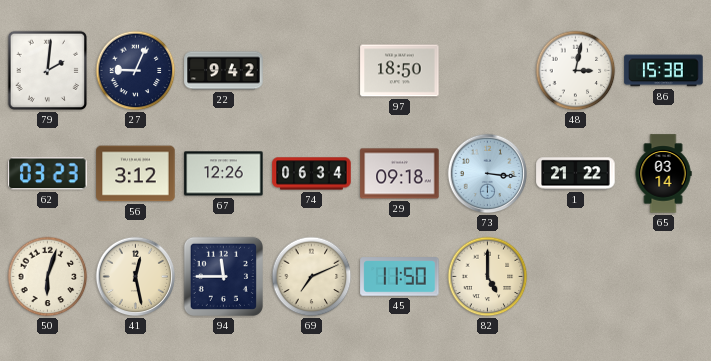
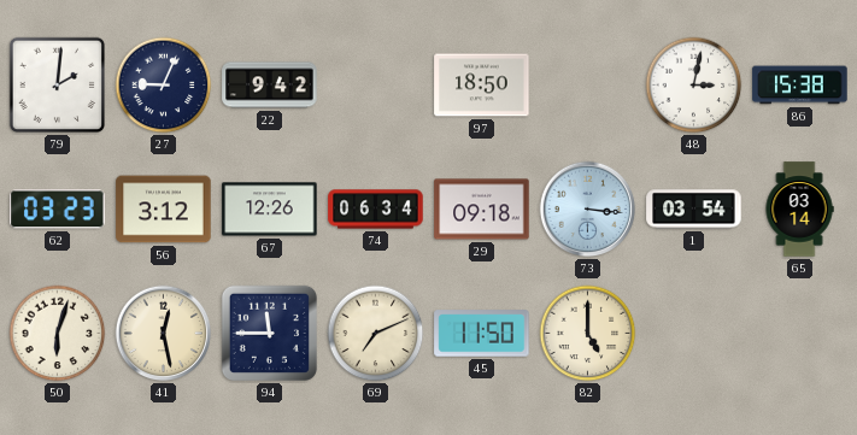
1: 21:22 -> 03:54
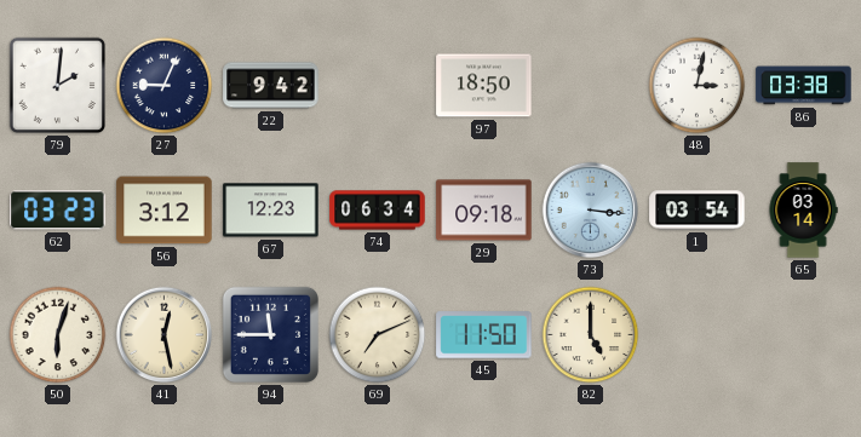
86: 15:38 -> 03:38
67: 12:26 -> 12:23
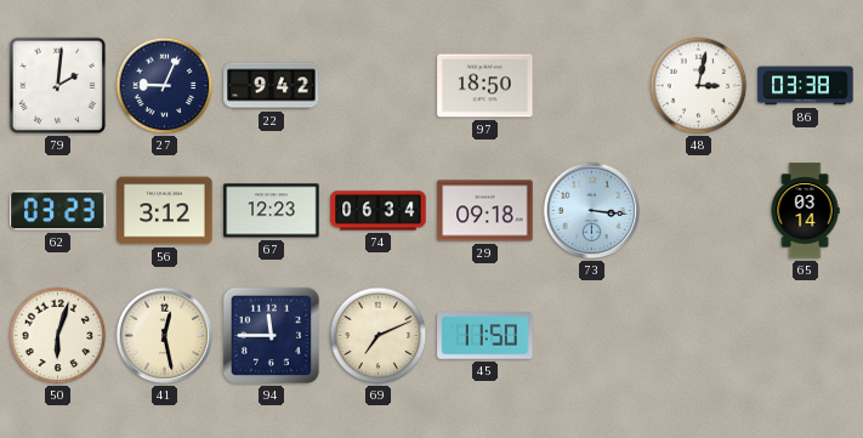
1: 03:54 -> none
82: 5:00 -> none
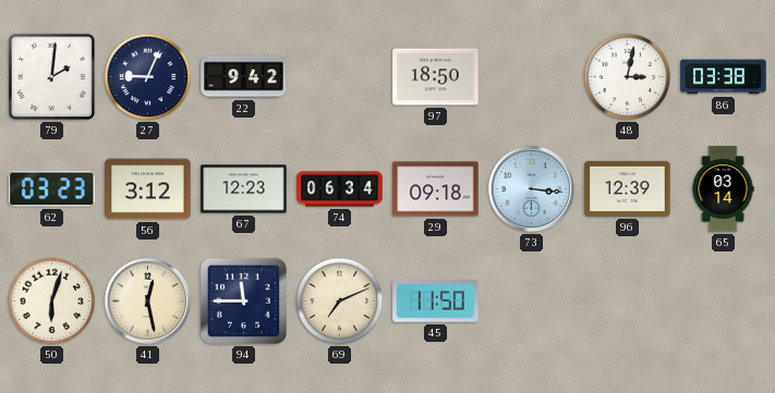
96: none -> 12:39
